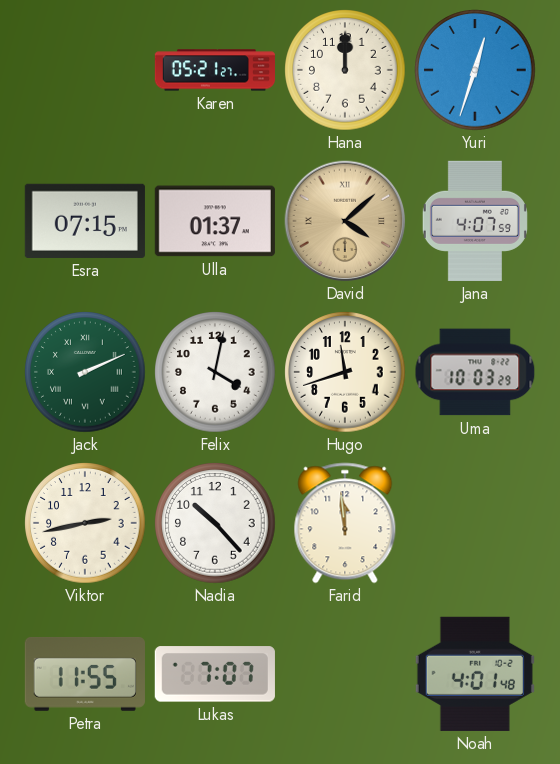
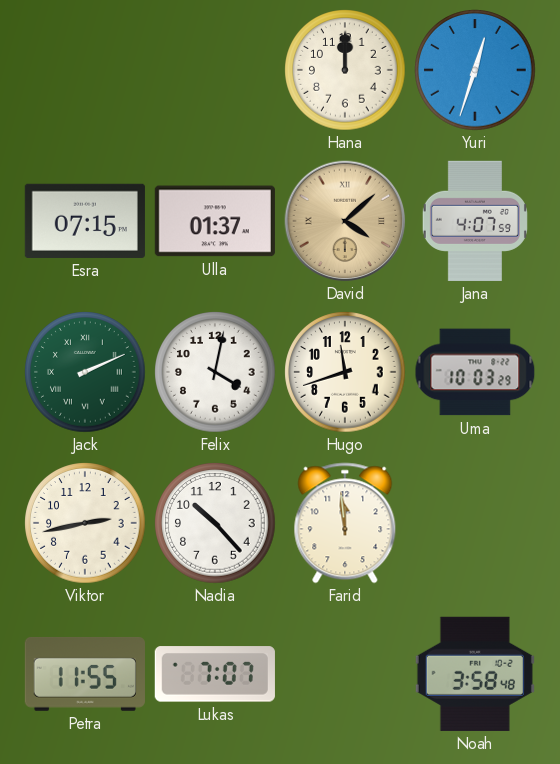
Karen: 05:21 -> none
Noah: 4:01 -> 3:58
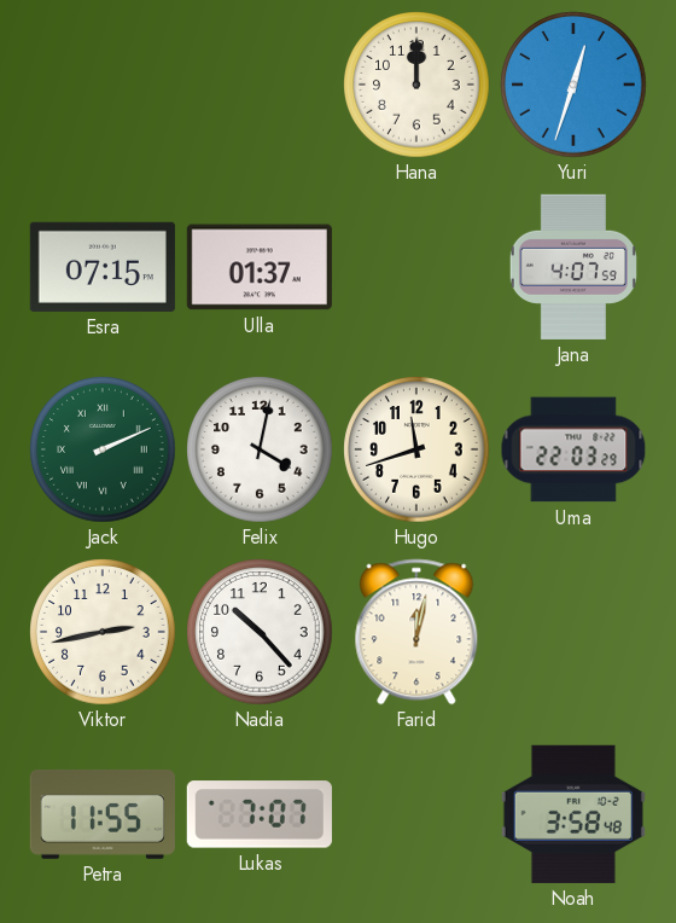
David: 4:08 -> none
Uma: 10:03 -> 22:03
Farid: 11:59 -> 12:02
